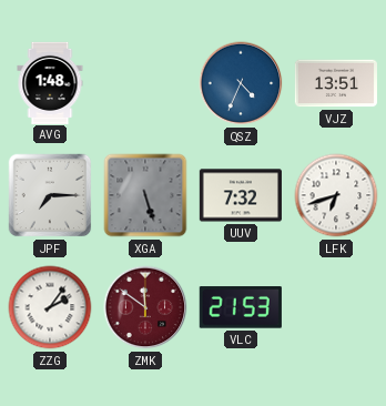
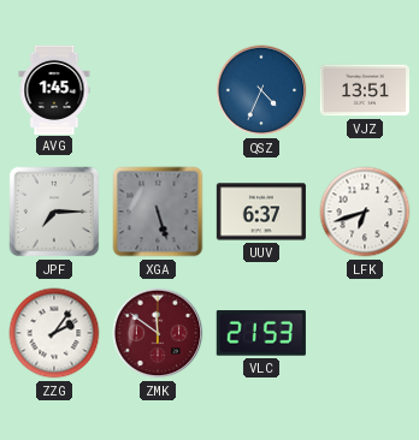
AVG: 1:48 -> 1:45
UUV: 7:32 -> 6:37
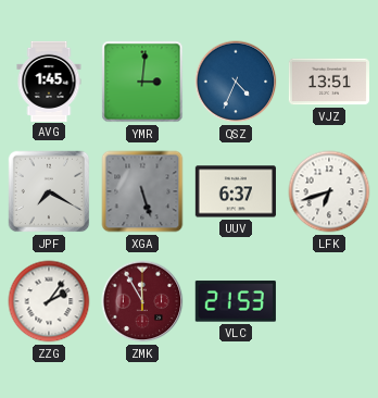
YMR: none -> 3:01
JPF: 7:15 -> 7:20
ZMK: 11:51 -> 11:55
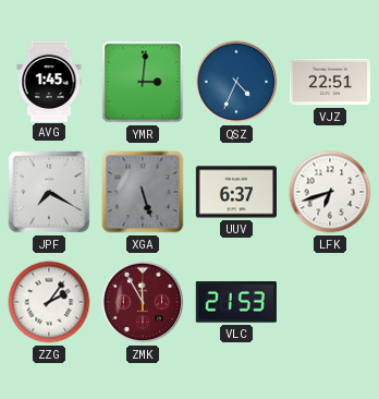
VJZ: 13:51 -> 22:51
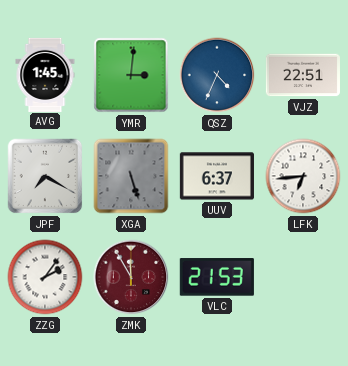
LFK: 6:42 -> 6:44
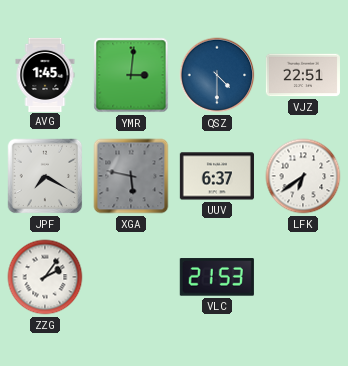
QSZ: 4:34 -> 4:30
XGA: 5:27 -> 5:47
LFK: 6:44 -> 6:39
ZMK: 11:55 -> none
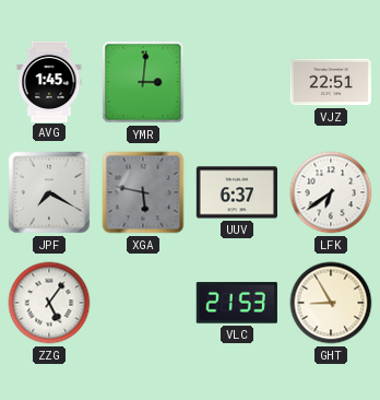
QSZ: 4:30 -> none
ZZG: 2:06 -> 5:06
GHT: none -> 8:55
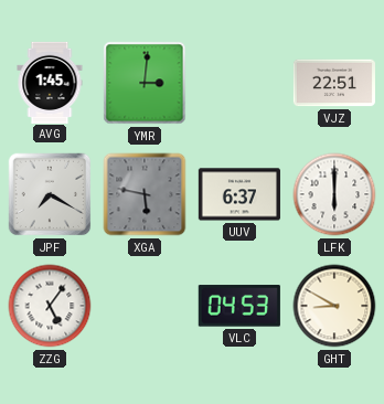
LFK: 6:39 -> 6:00
VLC: 21:53 -> 04:53
GHT: 8:55 -> 8:50
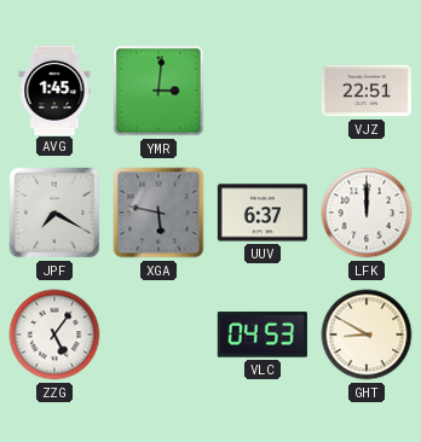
LFK: 6:00 -> 12:00
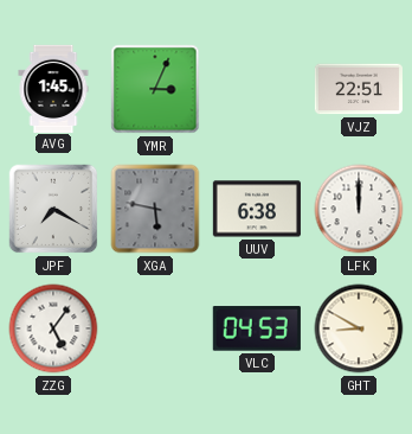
YMR: 3:01 -> 3:04
UUV: 6:37 -> 6:38
